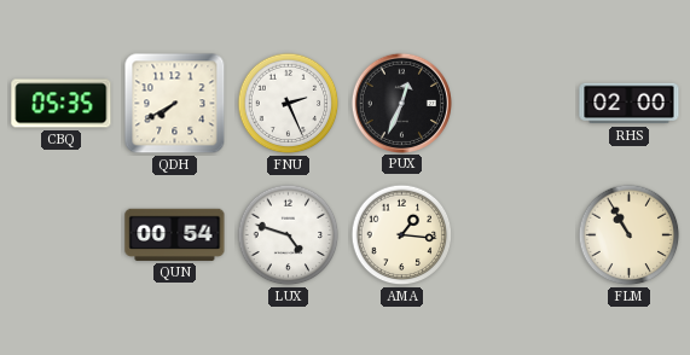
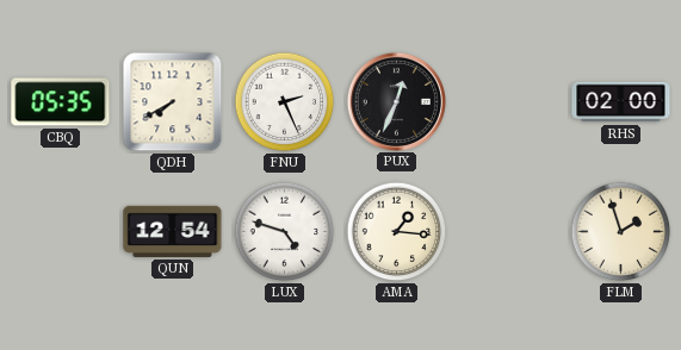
QUN: 00:54 -> 12:54
FLM: 10:55 -> 1:57
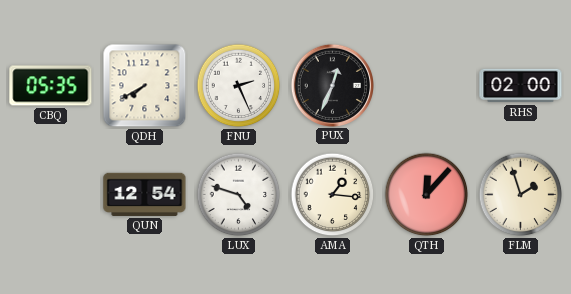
QTH: none -> 12:07
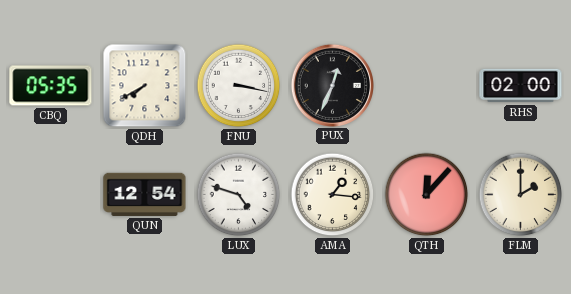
FNU: 2:26 -> 3:17
FLM: 1:57 -> 2:00
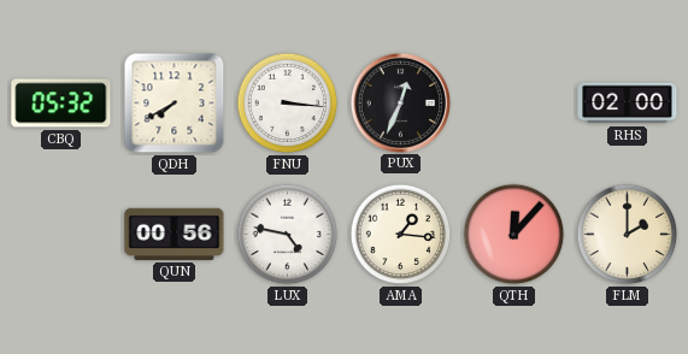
CBQ: 05:35 -> 05:32
FNU: 3:17 -> 3:16
QUN: 12:54 -> 00:56
LUX: 4:48 -> 4:47
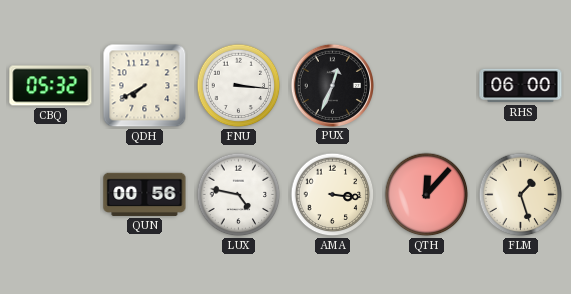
RHS: 02:00 -> 06:00
AMA: 1:16 -> 3:16
FLM: 2:00 -> 1:27
